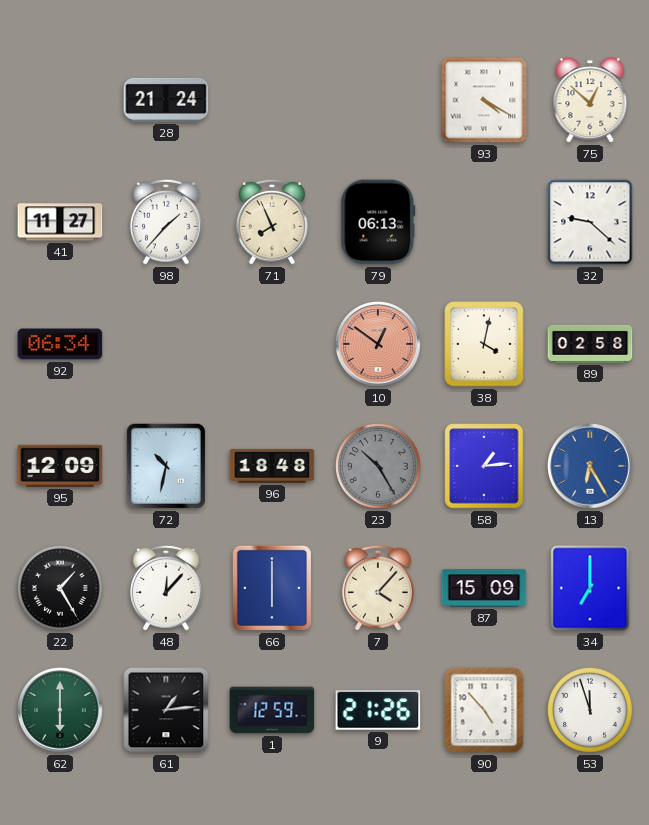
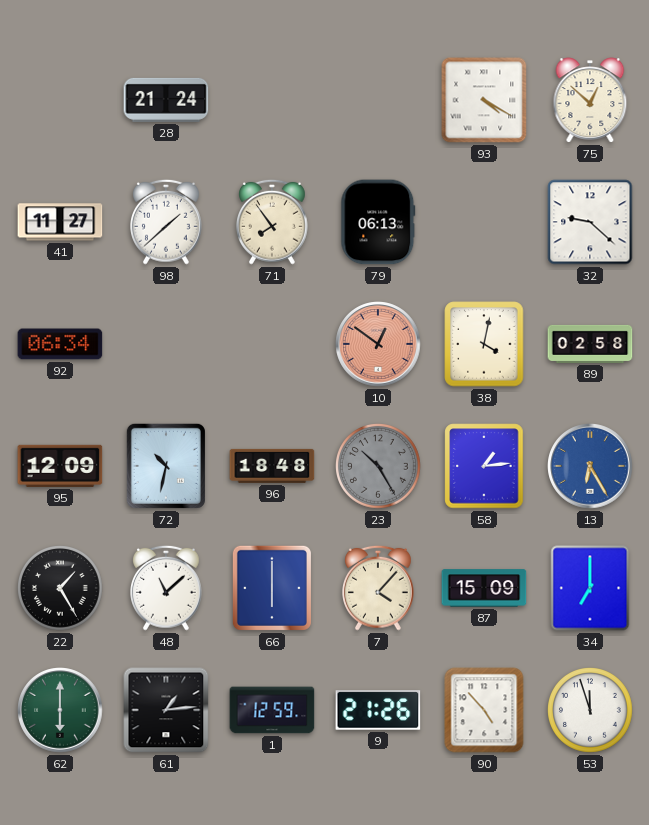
98: 1:37 -> 1:38
71: 7:56 -> 7:54
48: 12:07 -> 11:08
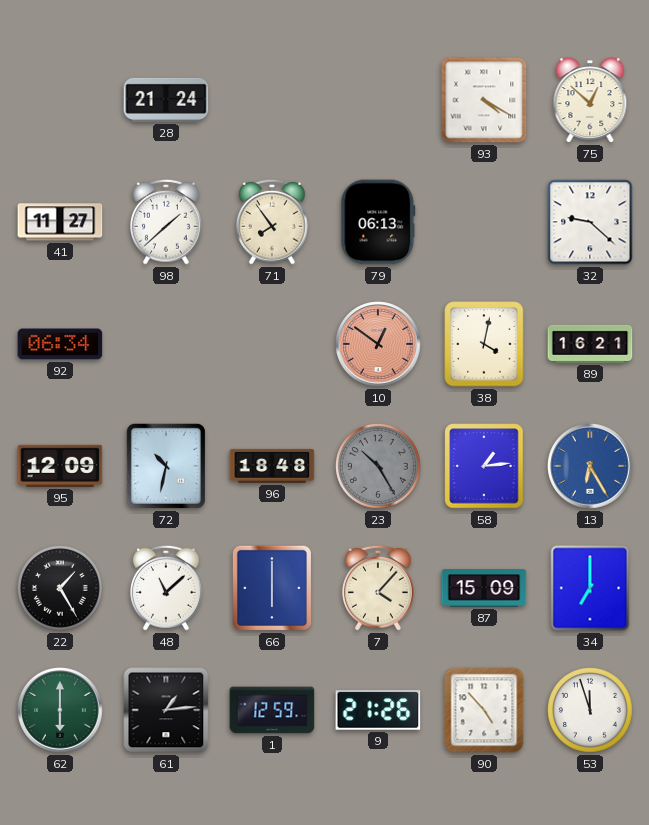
89: 02:58 -> 16:21
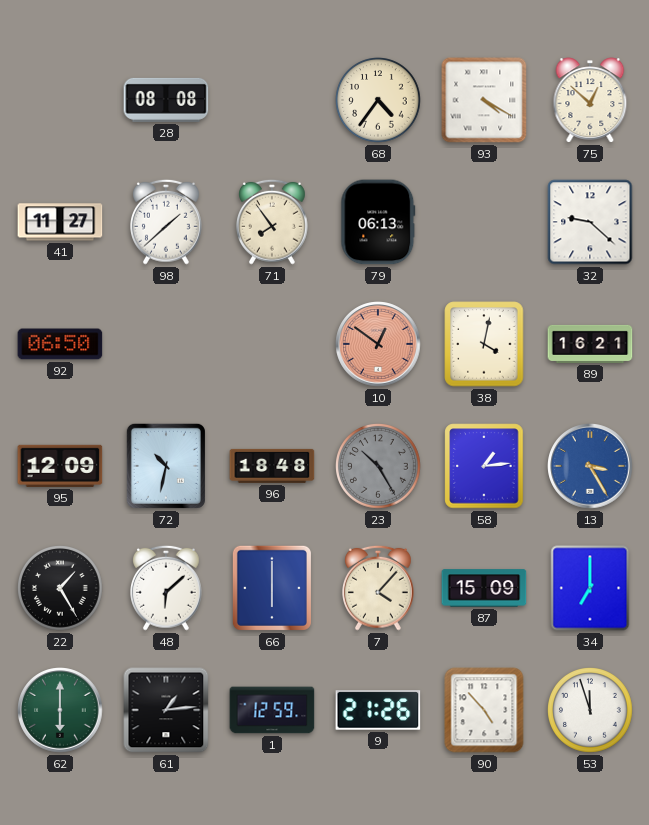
28: 21:24 -> 08:08
68: none -> 4:36
92: 06:34 -> 06:50
13: 6:25 -> 3:25
48: 11:08 -> 6:08
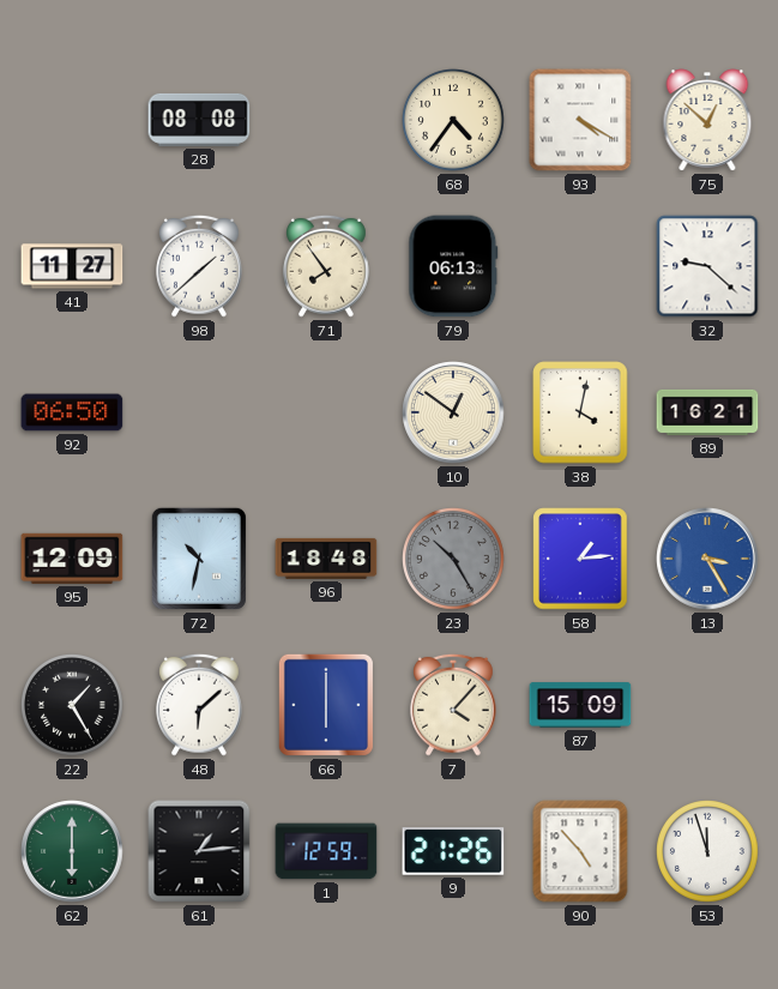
10 dial: salmon -> cream
34: 7:00 -> none
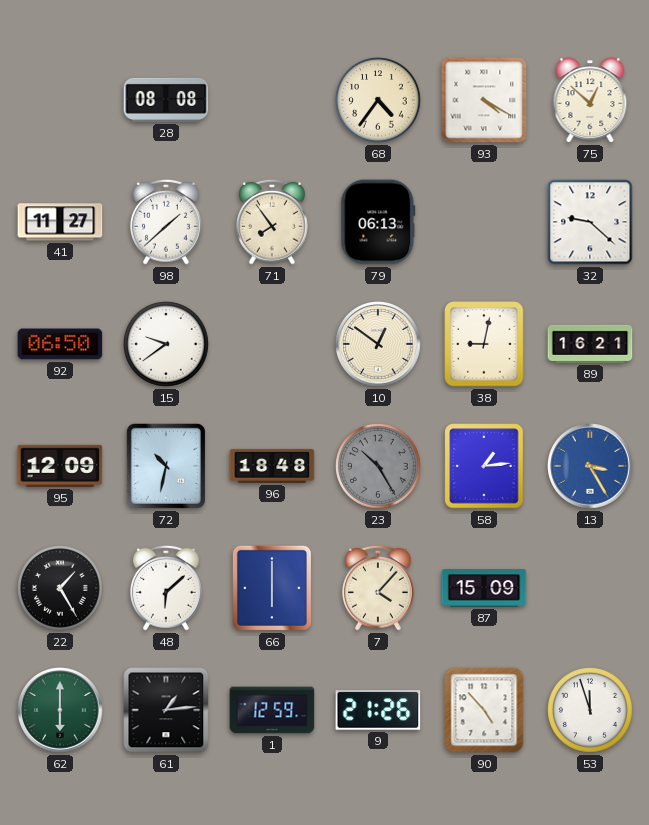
15: none -> 9:39
38: 4:02 -> 9:02
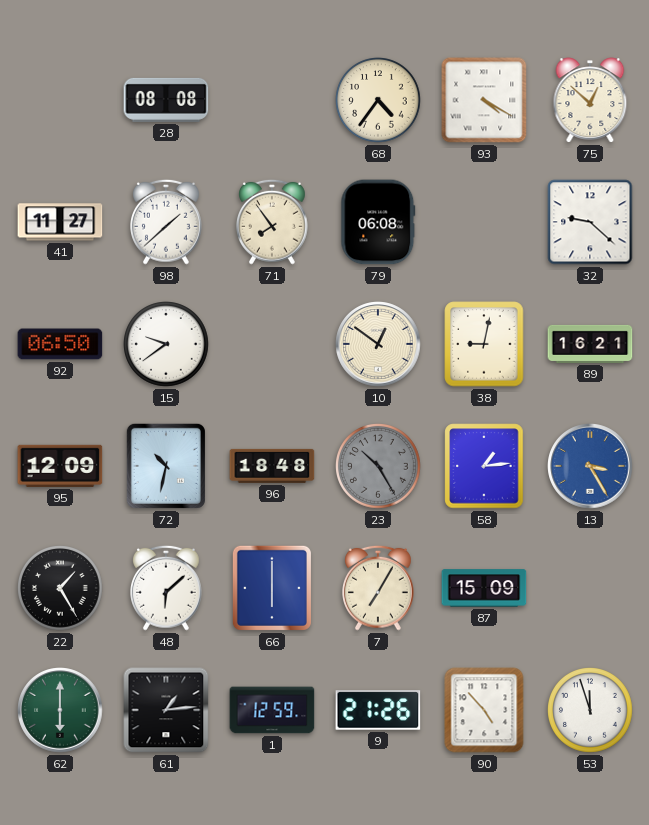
79: 06:13 -> 06:08
7: 4:07 -> 7:05
